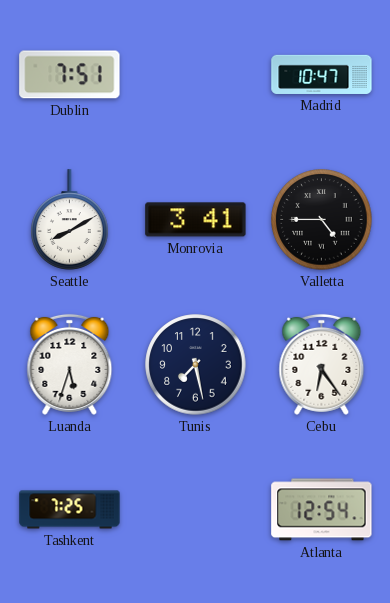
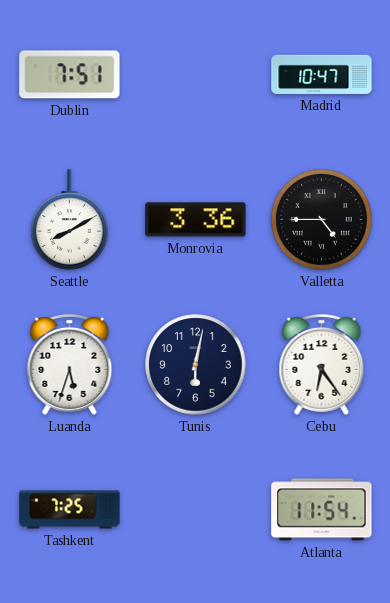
Monrovia: 3:41 -> 3:36
Tunis: 7:28 -> 6:02
Atlanta: 12:54 -> 11:54
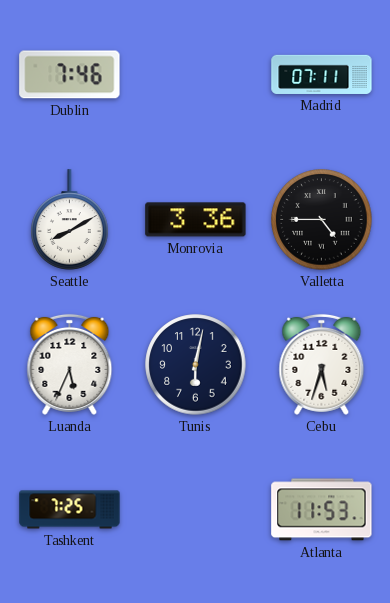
Dublin: 7:51 -> 7:46
Madrid: 10:47 -> 07:11
Luanda: 5:33 -> 5:34
Cebu: 6:24 -> 5:33
Atlanta: 11:54 -> 11:53
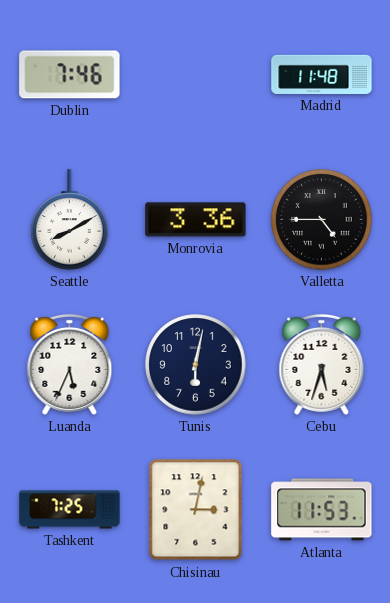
Madrid: 07:11 -> 11:48
Chisinau: none -> 3:02
